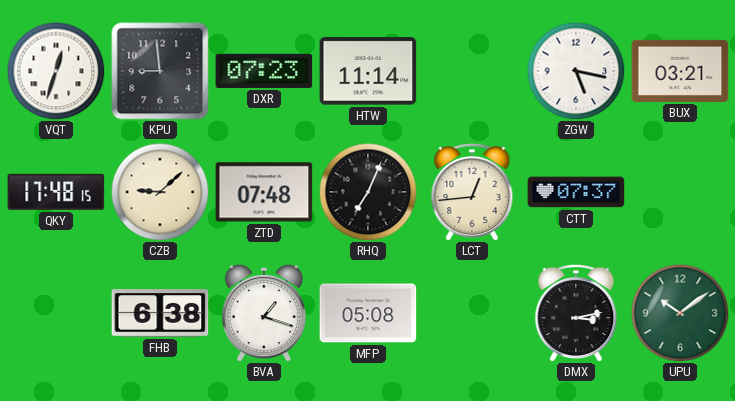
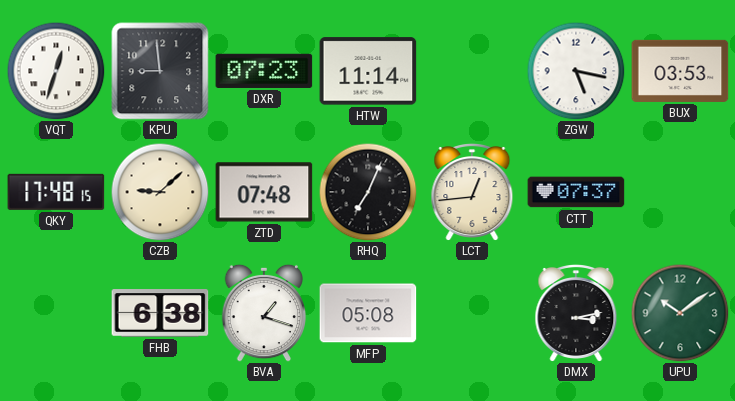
BUX: 03:21 -> 03:53
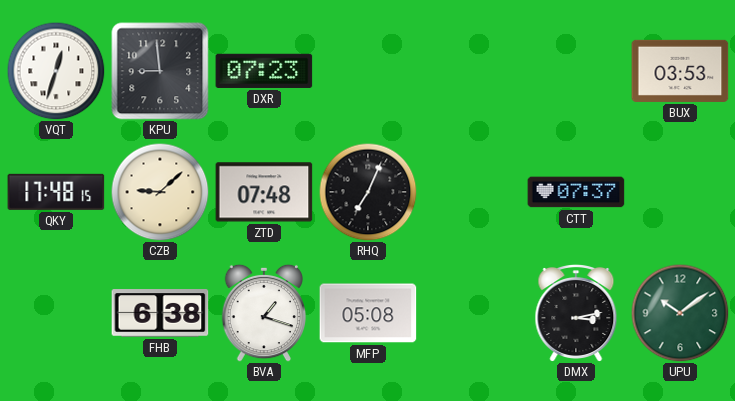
HTW: 11:14 -> none
ZGW: 5:17 -> none
LCT: 12:44 -> none
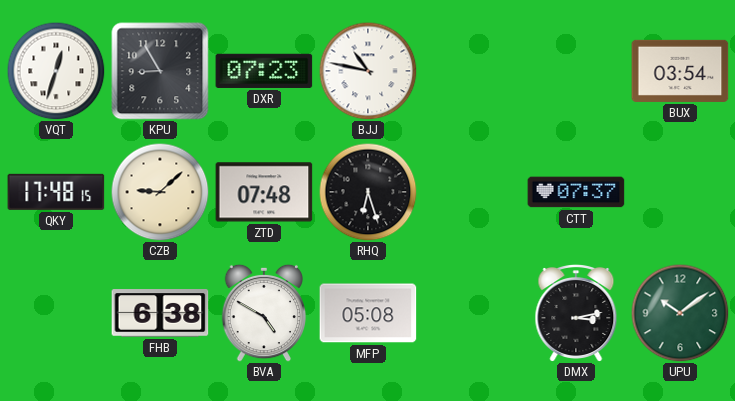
KPU: 8:59 -> 8:55
BJJ: none -> 10:47
BUX: 03:53 -> 03:54
RHQ: 7:04 -> 6:27
BVA: 1:18 -> 4:50
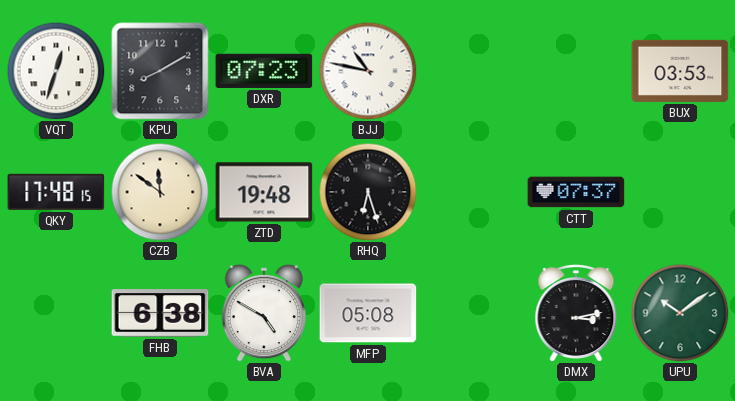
KPU: 8:55 -> 8:10
BUX: 03:54 -> 03:53
CZB: 9:08 -> 11:51
ZTD: 07:48 -> 19:48
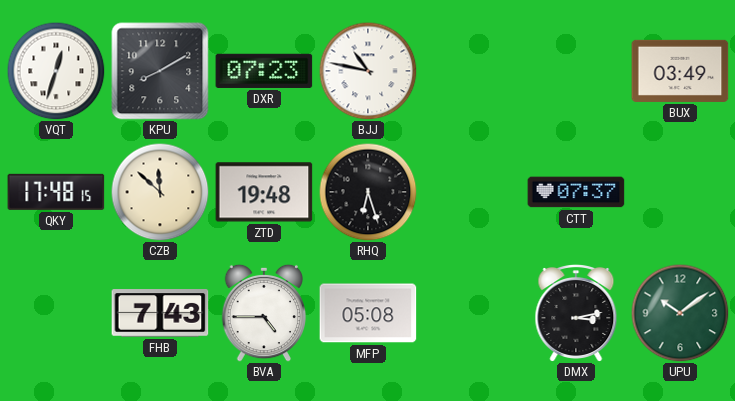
BUX: 03:53 -> 03:49
CZB: 11:51 -> 11:52
FHB: 6:38 -> 7:43
BVA: 4:50 -> 4:45
